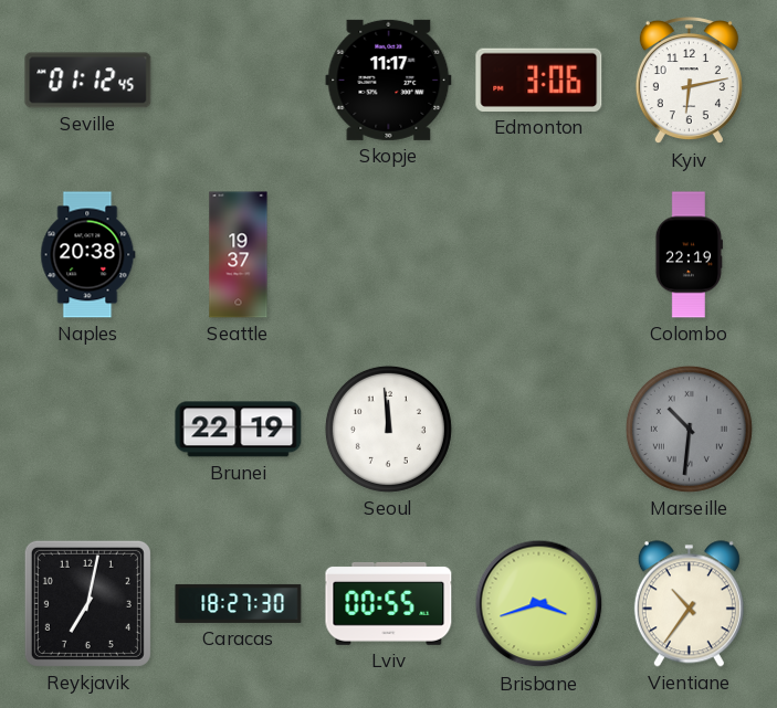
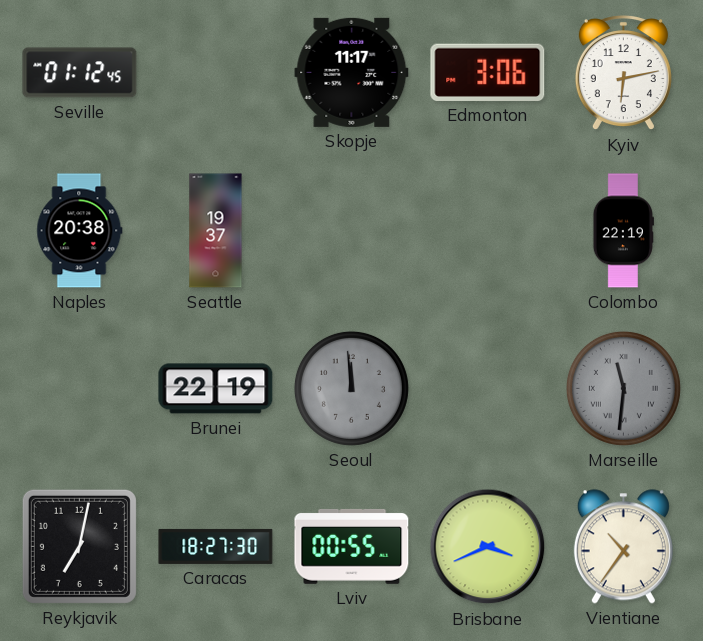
Seoul dial: white -> grey
Marseille: 10:31 -> 11:31
Brisbane: 3:42 -> 3:41
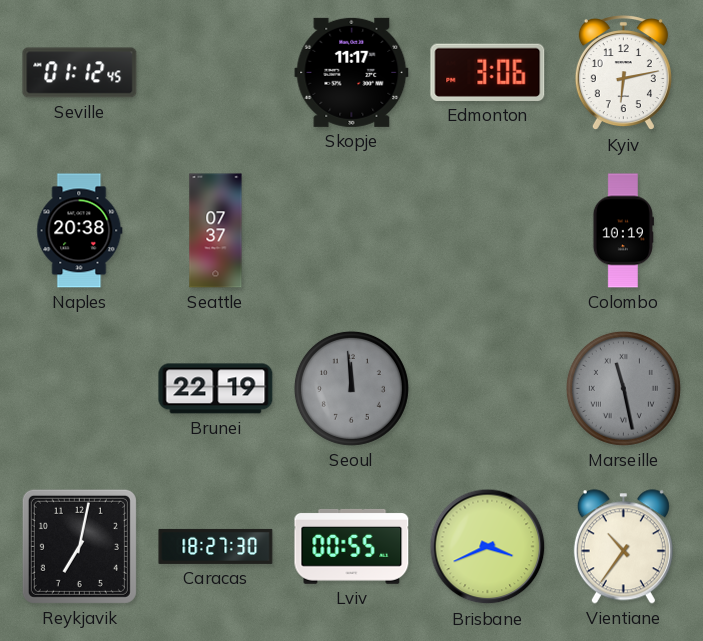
Seattle: 19:37 -> 07:37
Colombo: 22:19 -> 10:19
Marseille: 11:31 -> 11:28
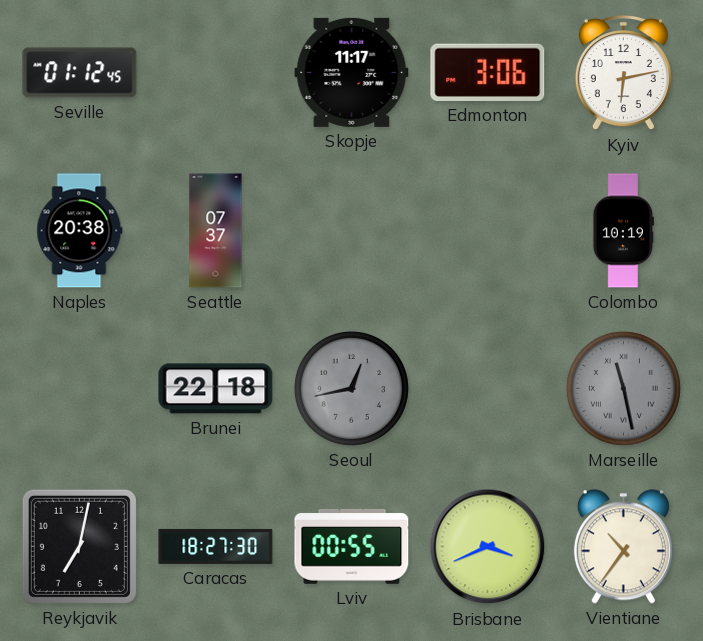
Brunei: 22:19 -> 22:18
Seoul: 11:59 -> 12:43
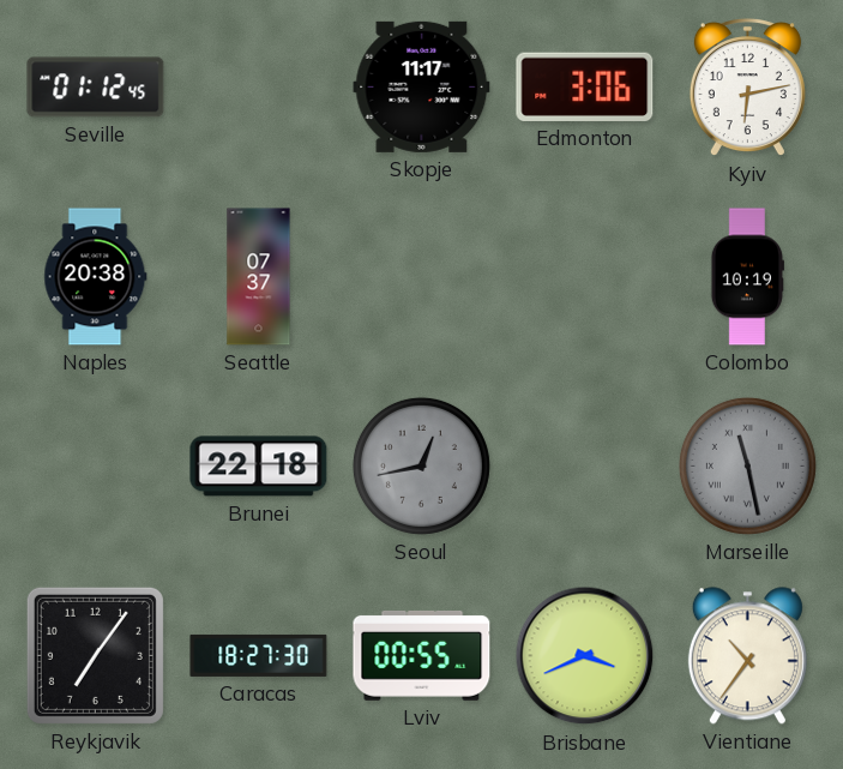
Reykjavik: 7:02 -> 7:06
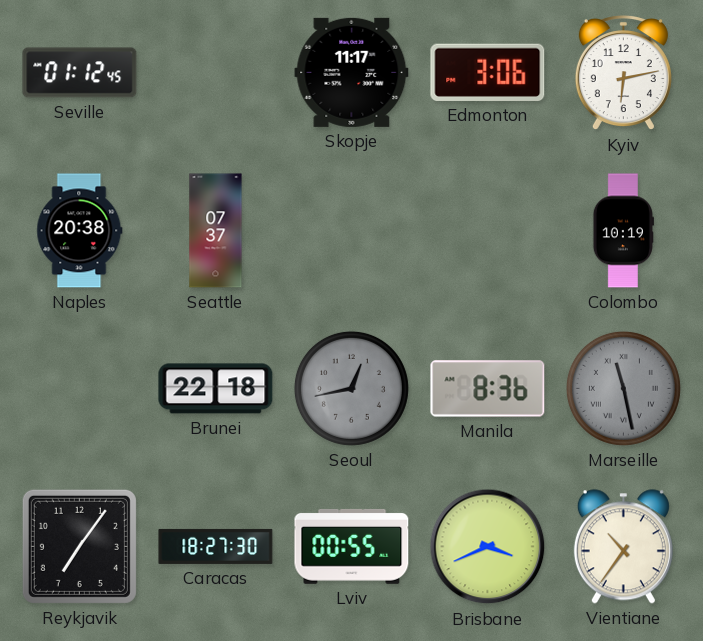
Manila: none -> 8:36
